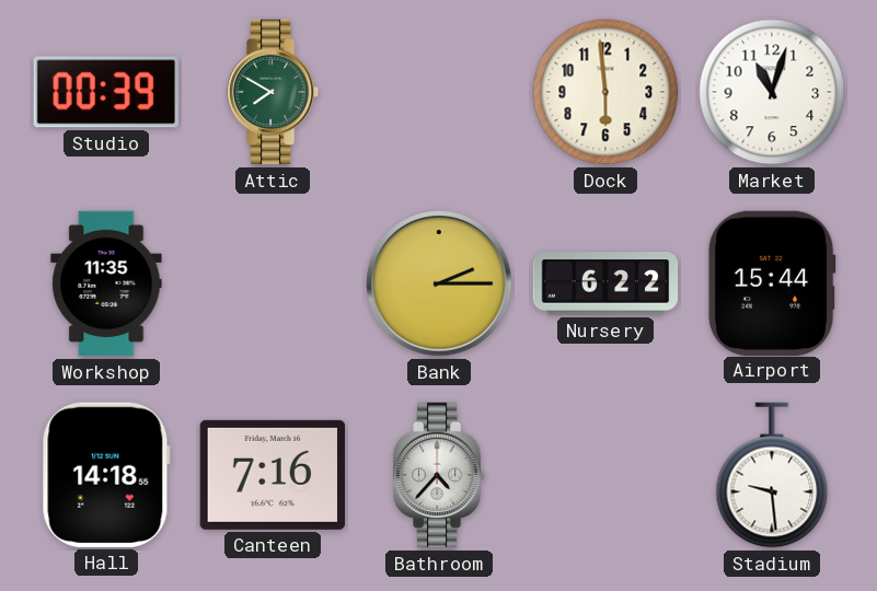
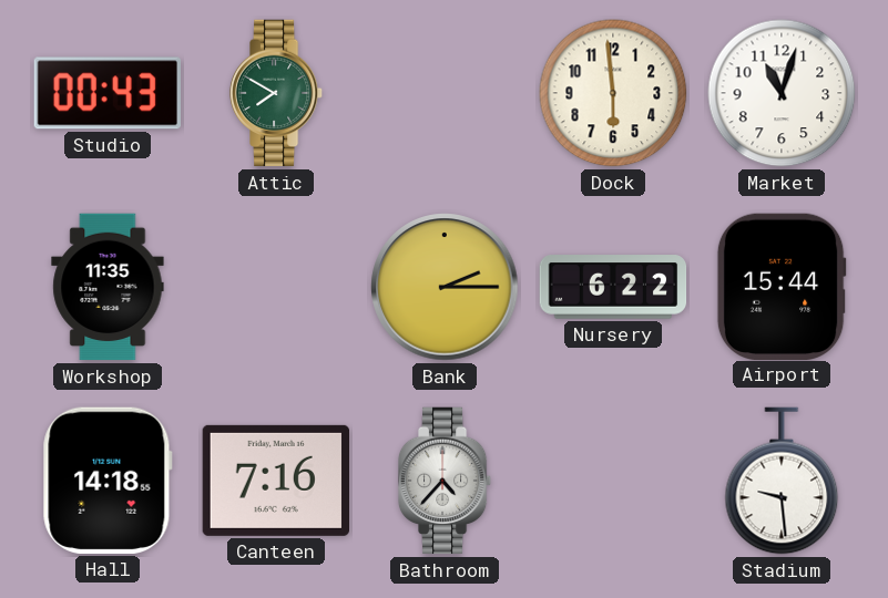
Studio: 00:39 -> 00:43
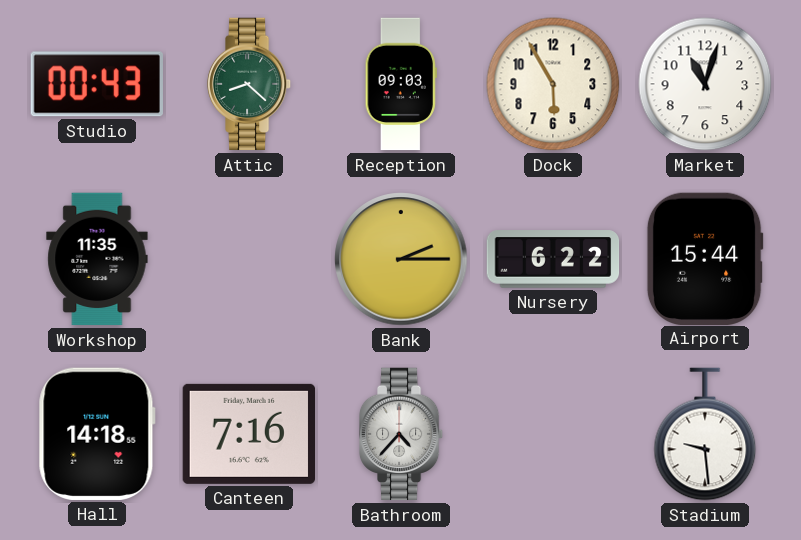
Attic: 7:50 -> 8:22
Reception: none -> 09:03
Dock: 5:59 -> 5:55
